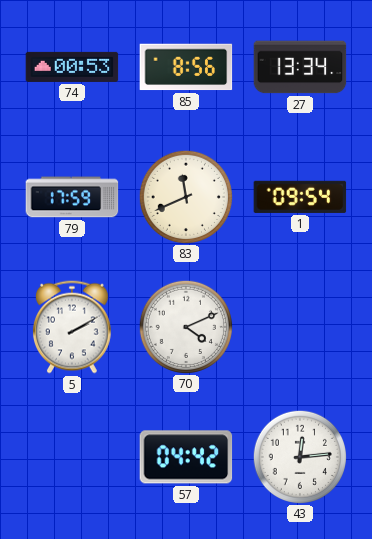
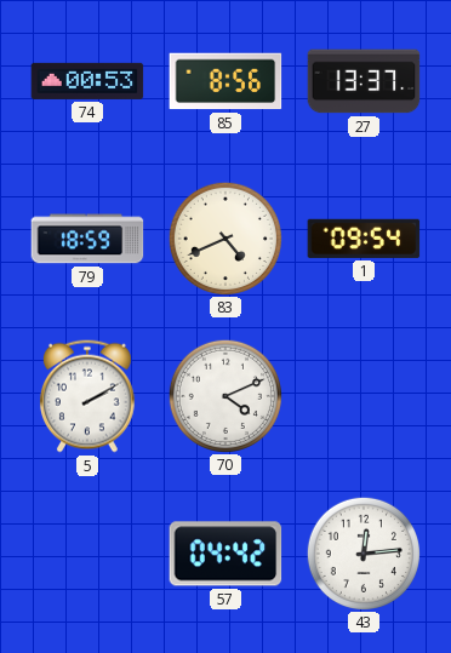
27: 13:34 -> 13:37
79: 17:59 -> 18:59
83: 11:41 -> 4:41
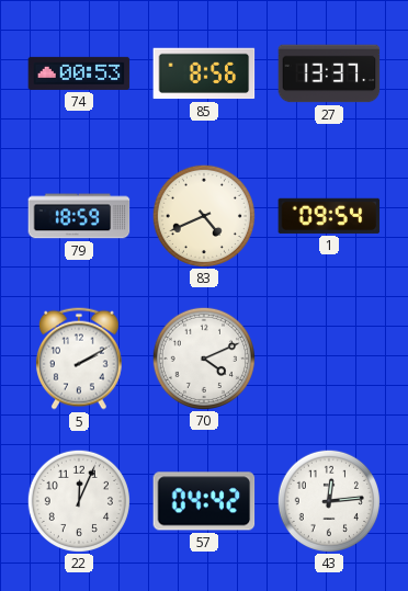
22: none -> 12:04
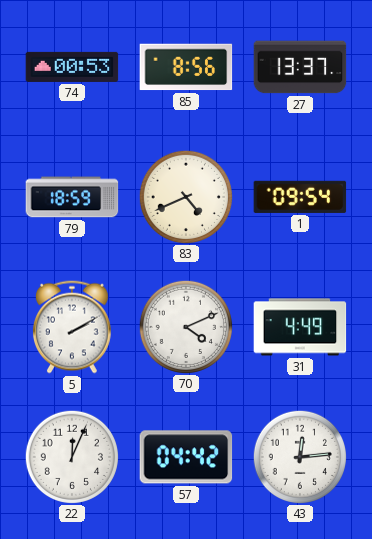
31: none -> 4:49
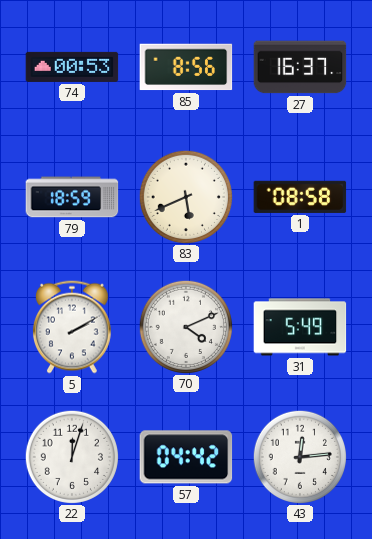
27: 13:37 -> 16:37
83: 4:41 -> 5:41
1: 09:54 -> 08:58
31: 4:49 -> 5:49
22: 12:04 -> 12:03
